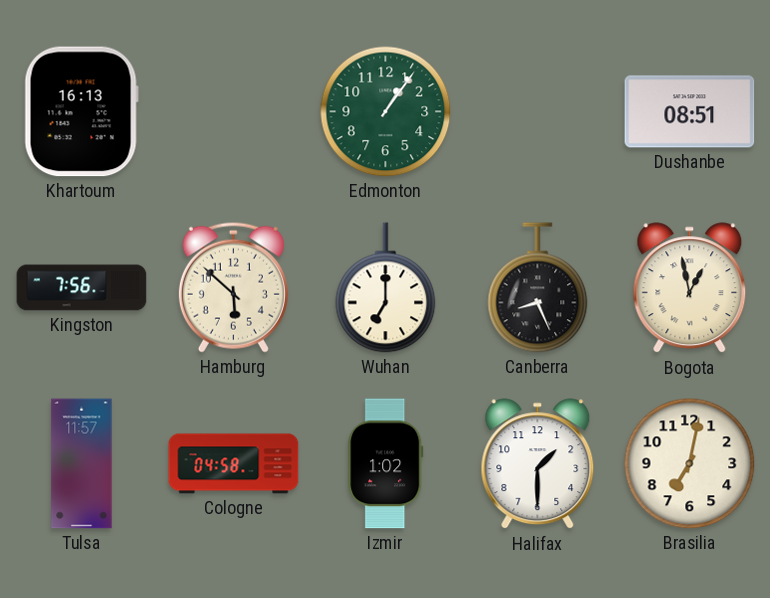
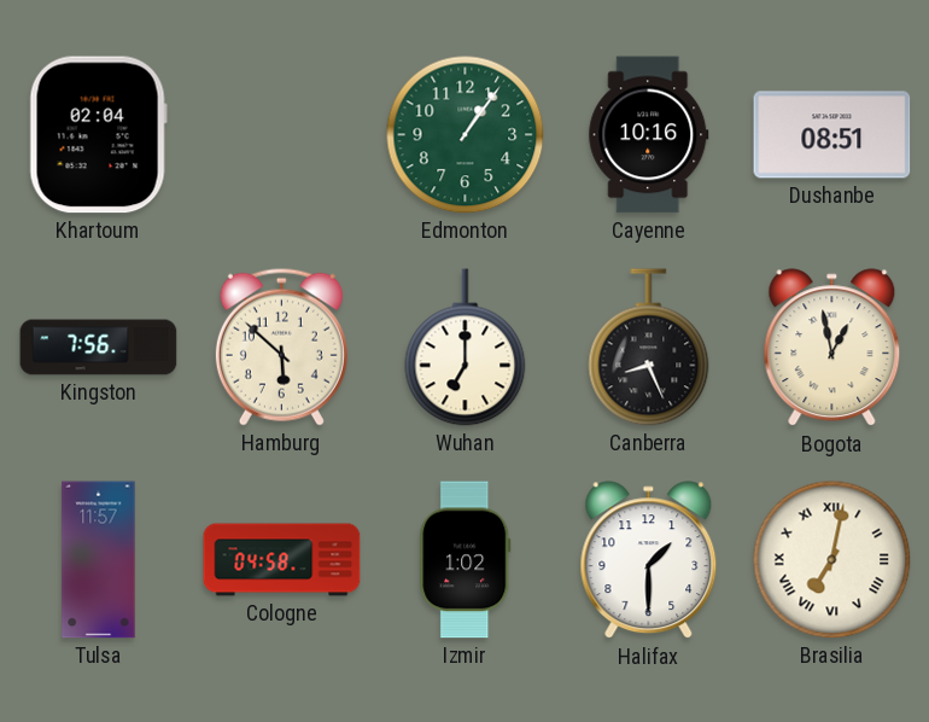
Khartoum: 16:13 -> 02:04
Cayenne: none -> 10:16
Brasilia numerals: Arabic -> Roman
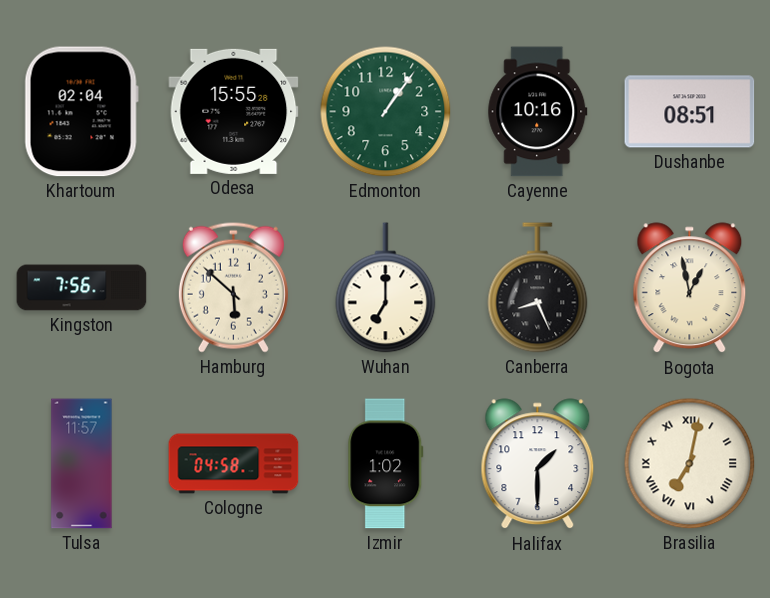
Odesa: none -> 15:55
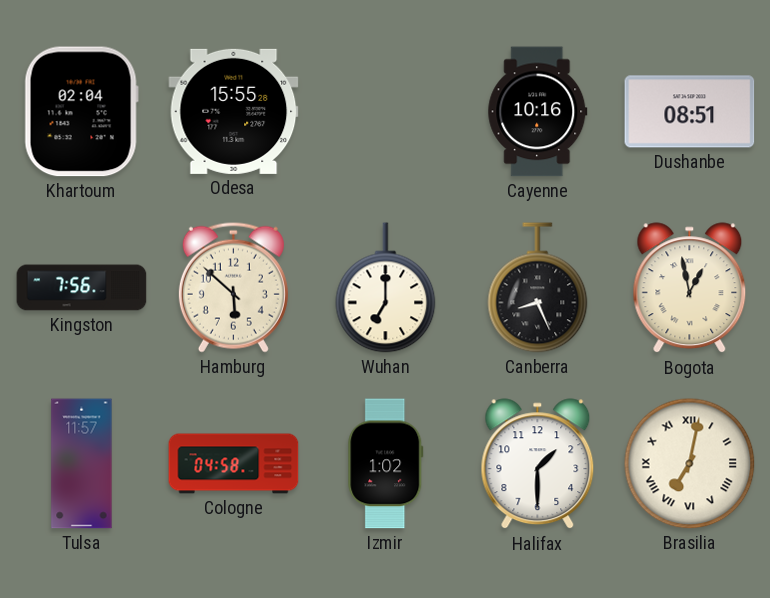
Edmonton: 1:06 -> none
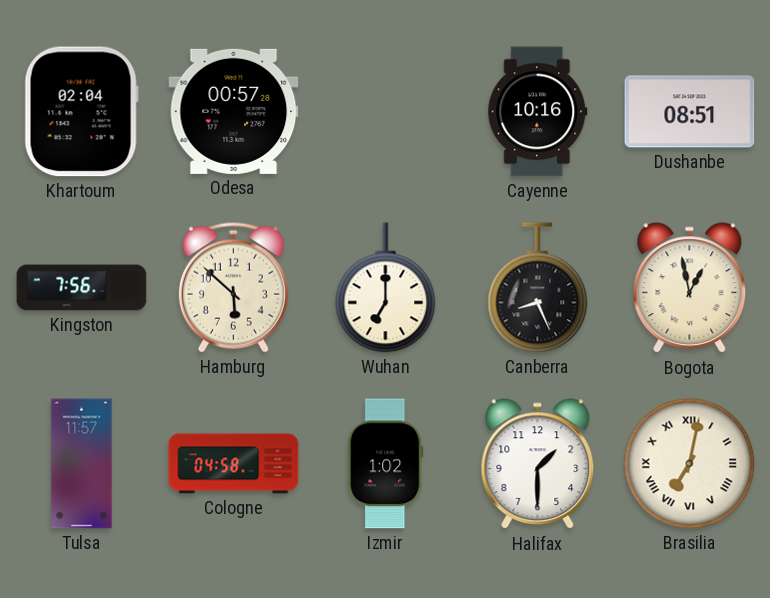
Odesa: 15:55 -> 00:57
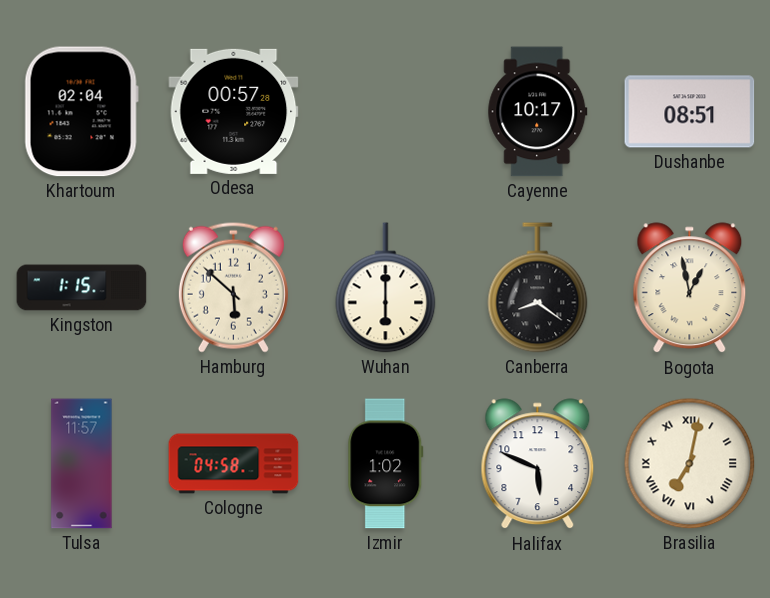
Cayenne: 10:16 -> 10:17
Kingston: 7:56 -> 1:15
Wuhan: 7:00 -> 6:00
Canberra: 8:26 -> 8:21
Halifax: 1:30 -> 5:49
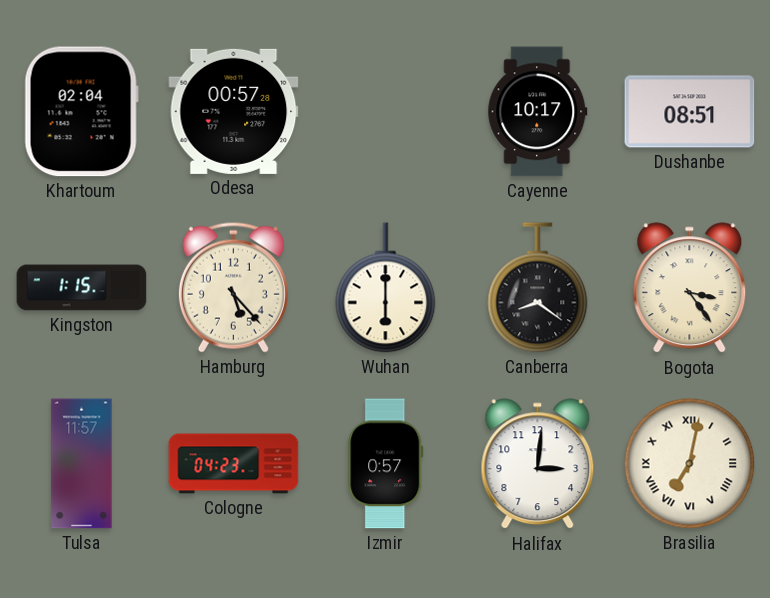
Hamburg: 5:52 -> 5:23
Bogota: 12:58 -> 3:24
Cologne: 04:58 -> 04:23
Izmir: 1:02 -> 0:57
Halifax: 5:49 -> 3:01
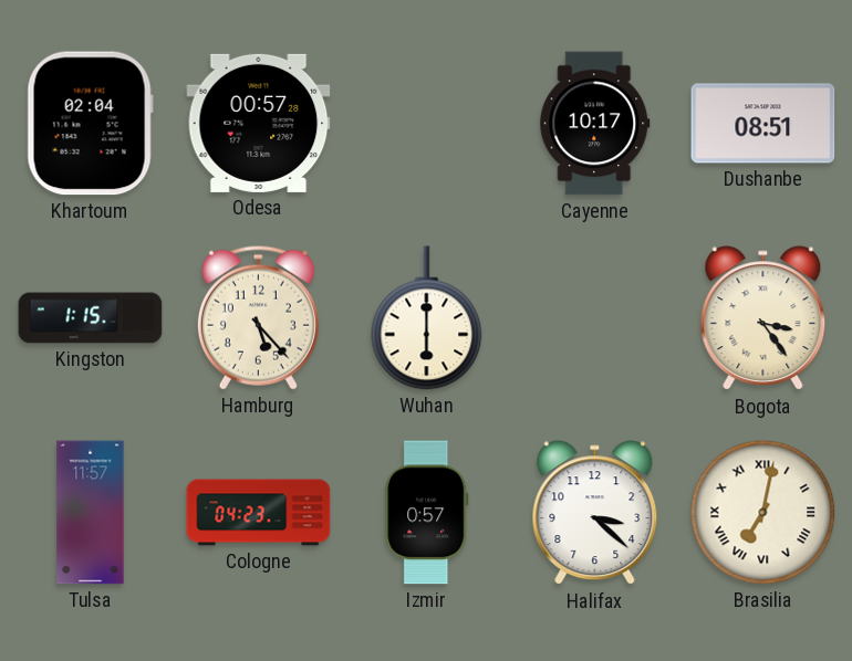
Canberra: 8:21 -> none
Halifax: 3:01 -> 3:22
